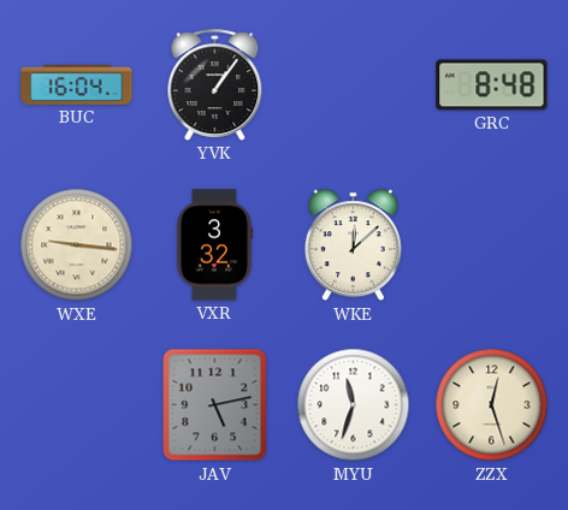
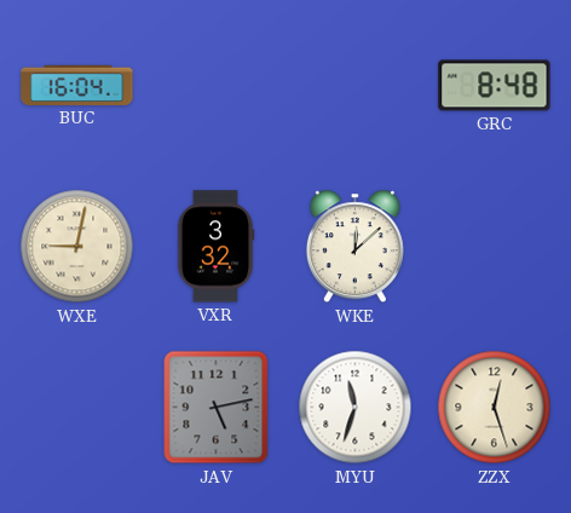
YVK: 1:06 -> none
WXE: 9:16 -> 9:02
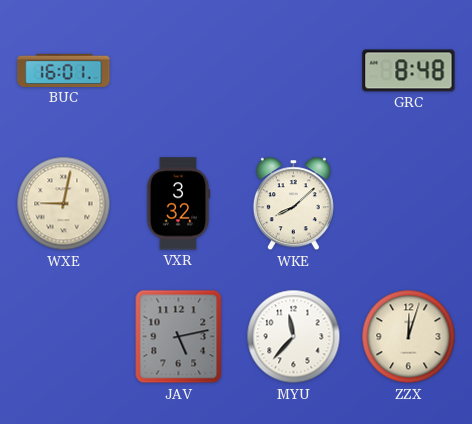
BUC: 16:04 -> 16:01
WKE: 12:08 -> 8:08
MYU: 11:33 -> 11:37
ZZX: 12:27 -> 12:03
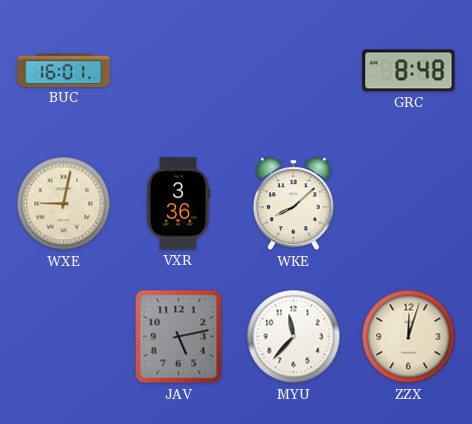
VXR: 3:32 -> 3:36
